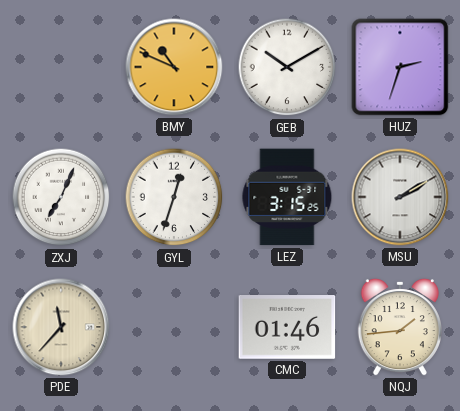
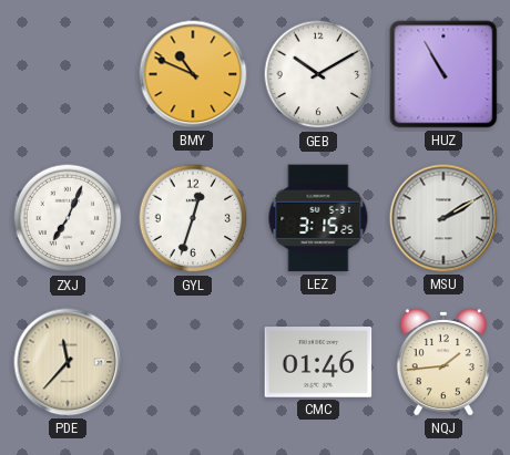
HUZ: 2:33 -> 10:55
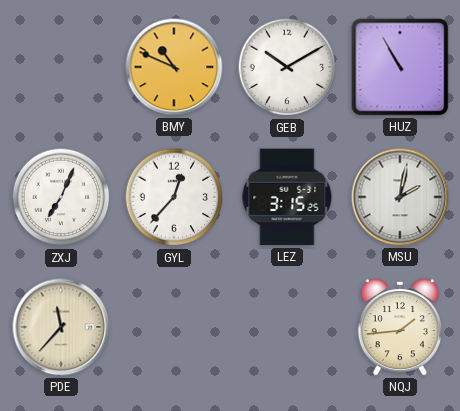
GYL: 12:33 -> 12:37
MSU: 2:10 -> 2:02
CMC: 01:46 -> none
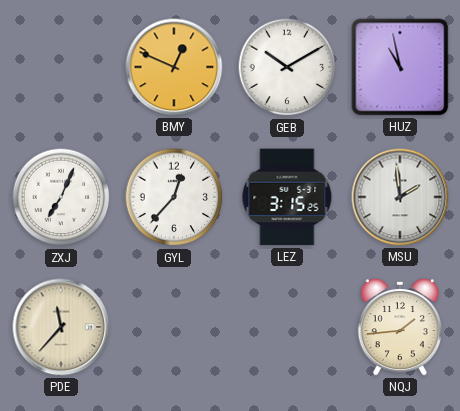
BMY: 10:49 -> 12:49
HUZ: 10:55 -> 10:58
MSU: 2:02 -> 1:59
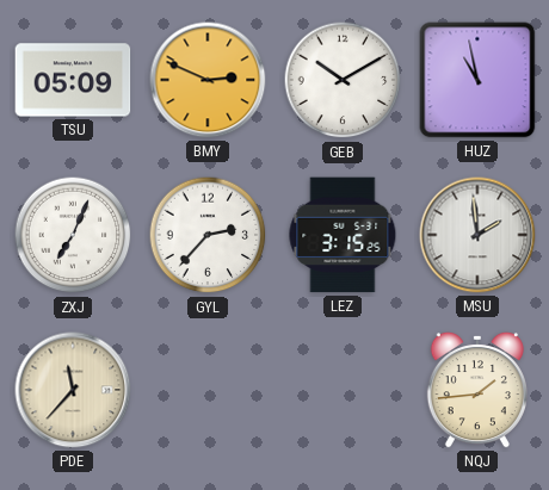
TSU: none -> 05:09
BMY: 12:49 -> 2:49
GYL: 12:37 -> 2:37
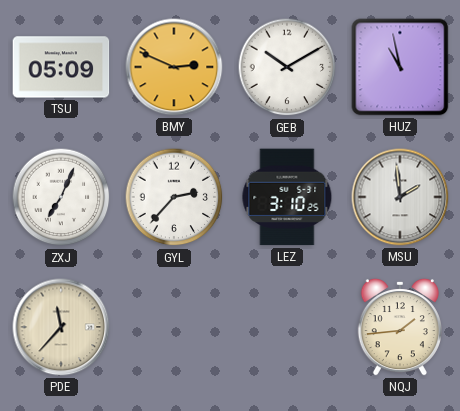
LEZ: 3:15 -> 3:10
